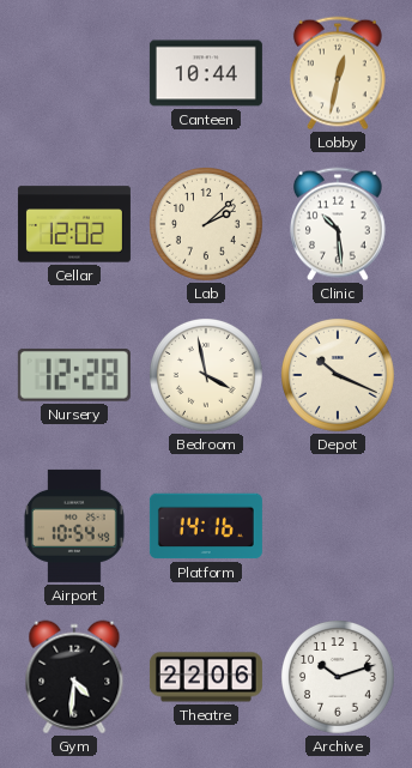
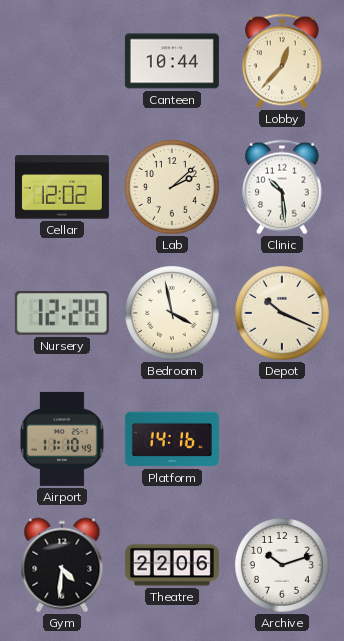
Lobby: 12:32 -> 12:37
Airport: 10:54 -> 11:10
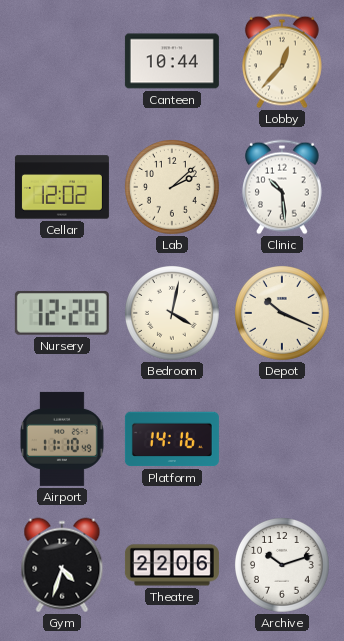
Bedroom: 3:58 -> 4:02
Gym: 4:31 -> 4:33
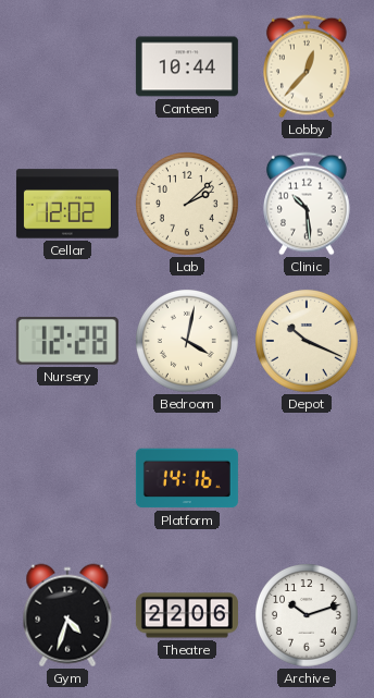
Airport: 11:10 -> none
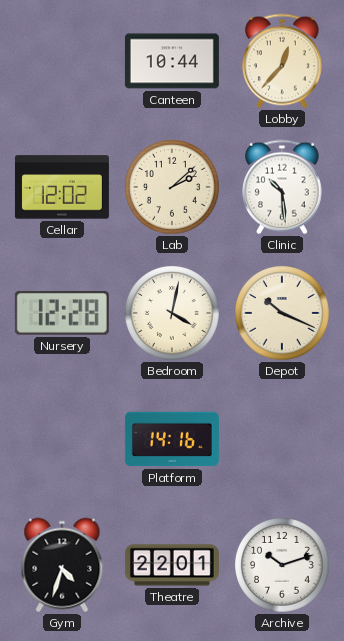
Theatre: 22:06 -> 22:01
